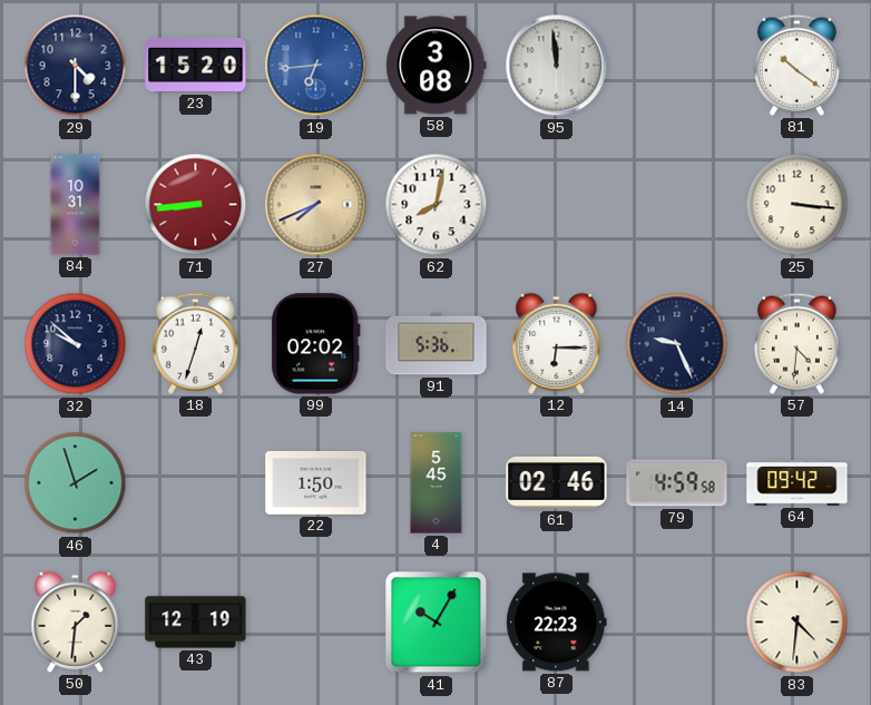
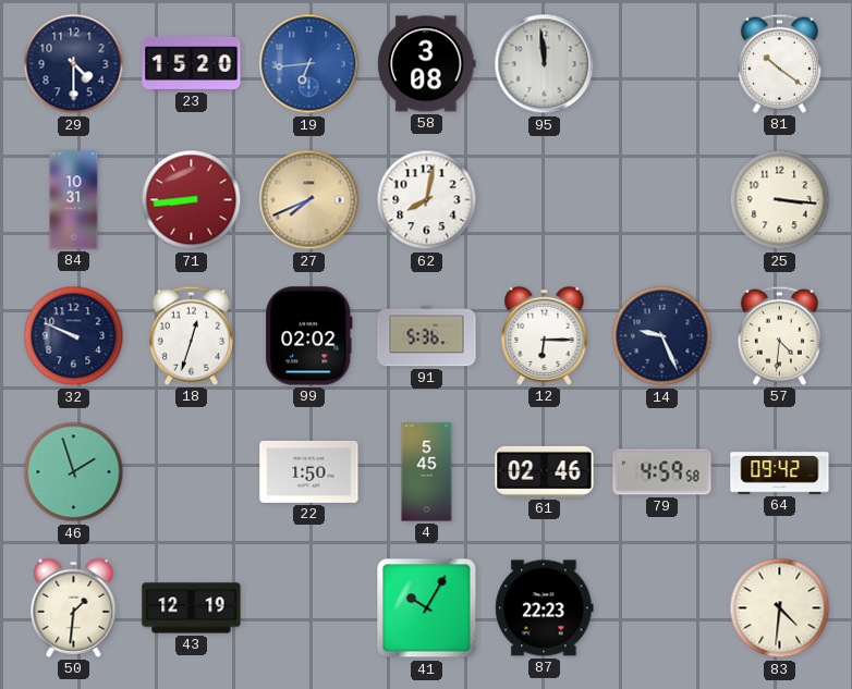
32: 9:52 -> 9:49
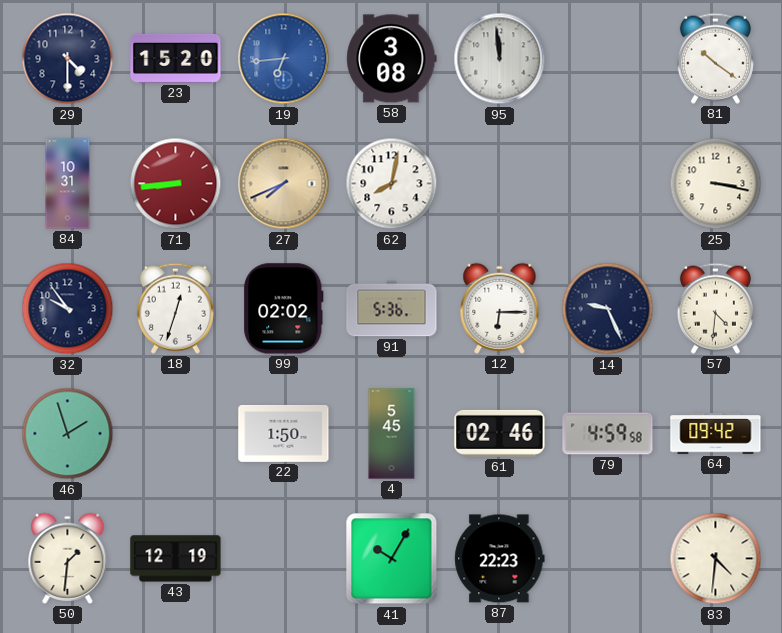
25: 3:16 -> 3:17
32: 9:49 -> 9:54
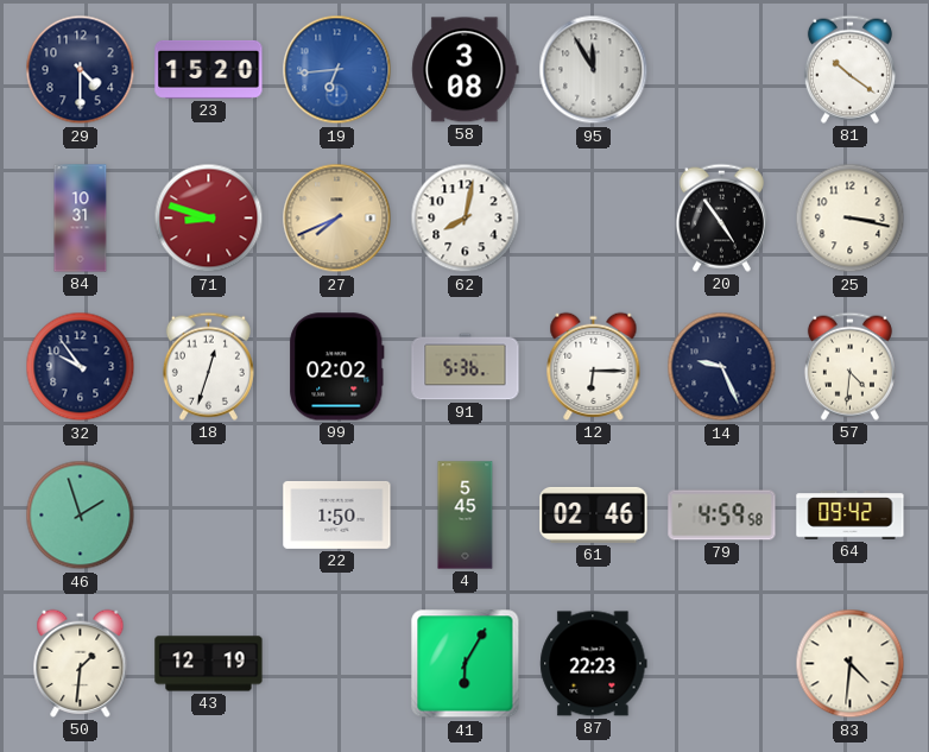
95: 11:59 -> 11:55
71: 8:44 -> 8:48
20: none -> 4:54
41: 10:05 -> 6:05
